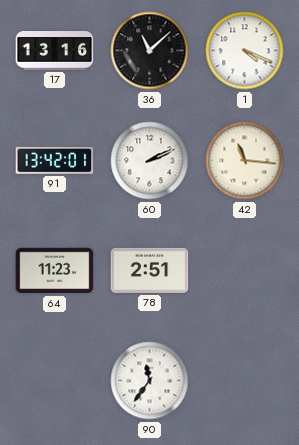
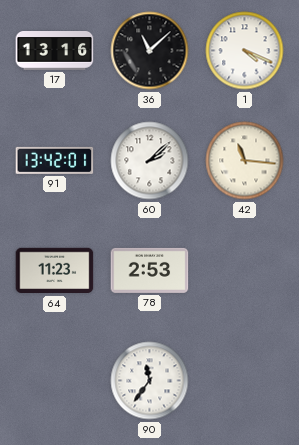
60: 2:11 -> 2:08
78: 2:51 -> 2:53
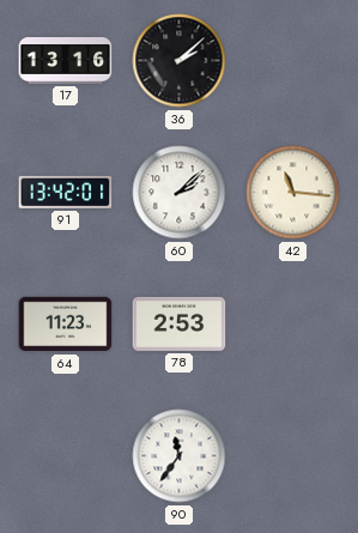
36: 11:08 -> 2:08
1: 4:19 -> none
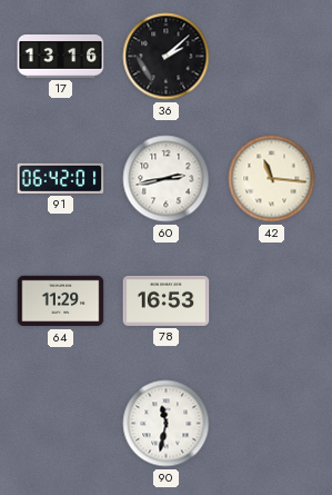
91: 13:42 -> 06:42
60: 2:08 -> 2:43
64: 11:23 -> 11:29
78: 2:53 -> 16:53
90: 11:36 -> 11:32
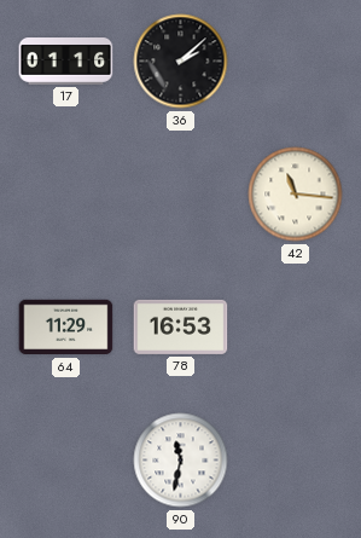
17: 13:16 -> 01:16
91: 06:42 -> none
60: 2:43 -> none
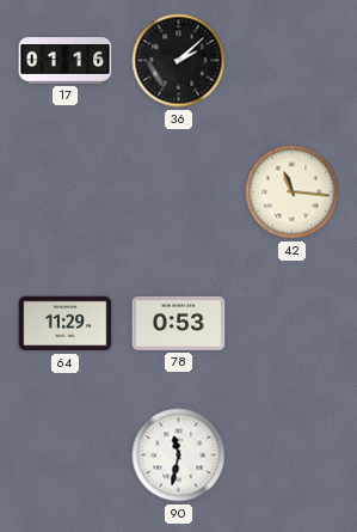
78: 16:53 -> 0:53
